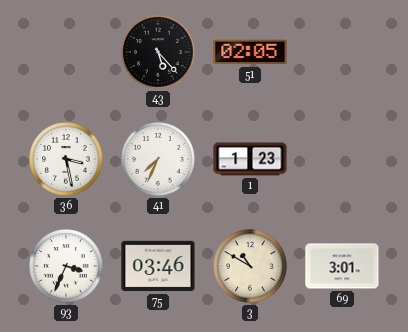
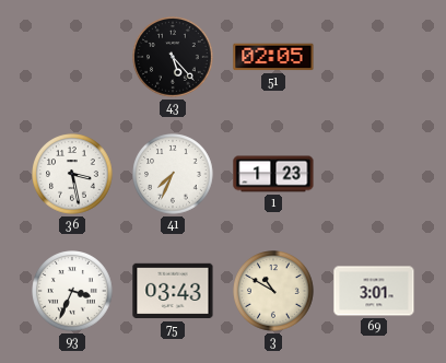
75: 03:46 -> 03:43
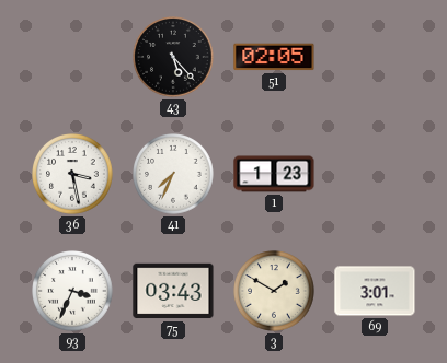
3: 10:50 -> 1:50
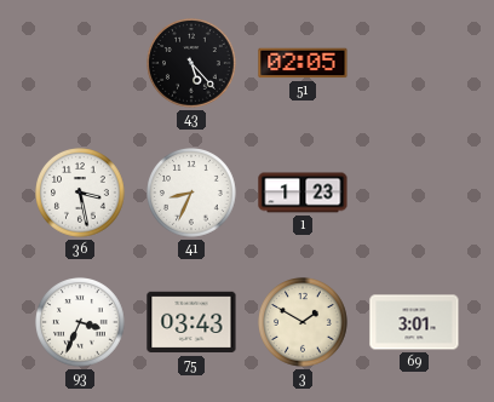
41: 7:34 -> 8:34
